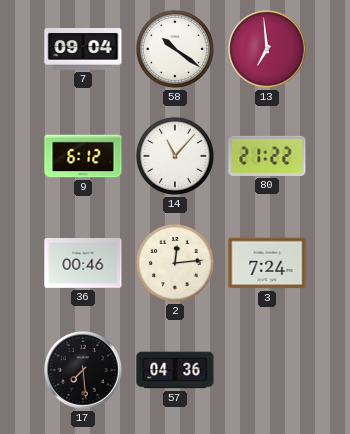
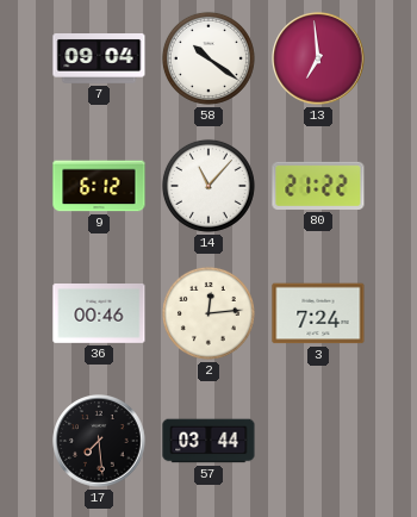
57: 04:36 -> 03:44
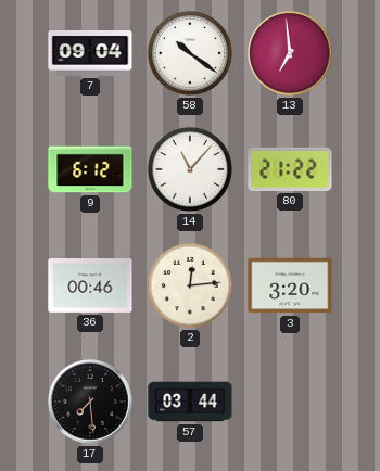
3: 7:24 -> 3:20
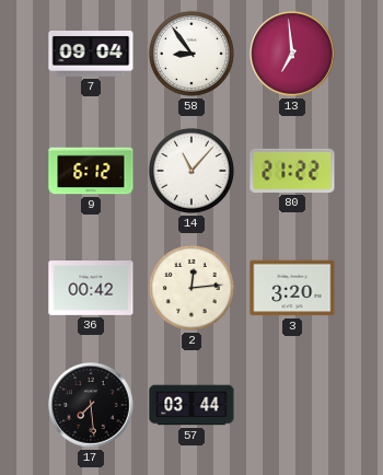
58: 10:21 -> 8:54
36: 00:46 -> 00:42
